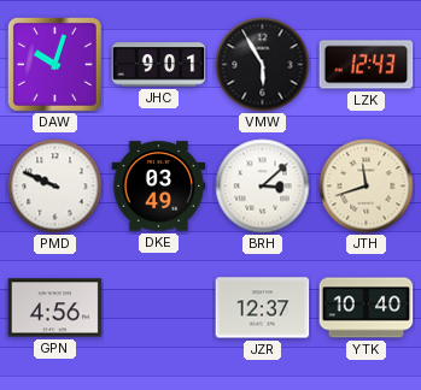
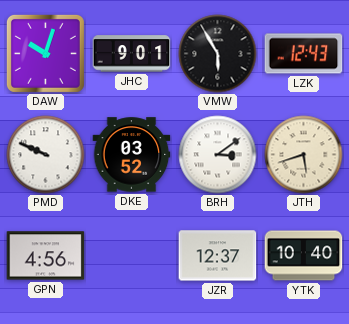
DKE: 03:49 -> 03:52
BRH: 3:08 -> 3:09
JTH: 11:42 -> 5:42
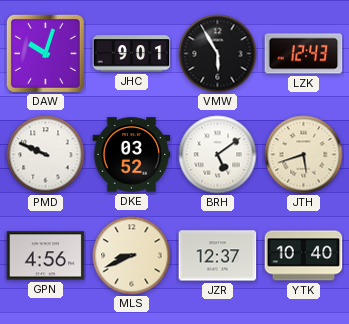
BRH: 3:09 -> 5:09
MLS: none -> 8:41
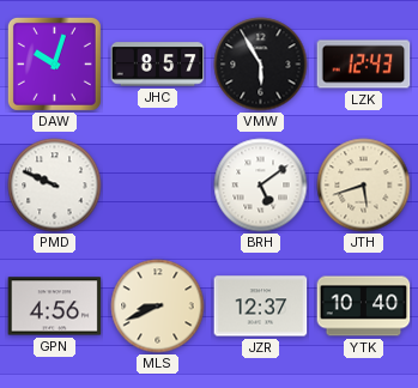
JHC: 9:01 -> 8:57
DKE: 03:52 -> none
